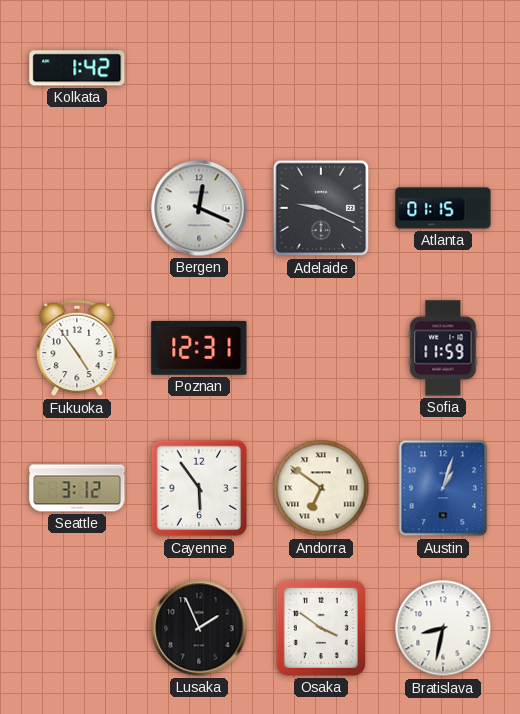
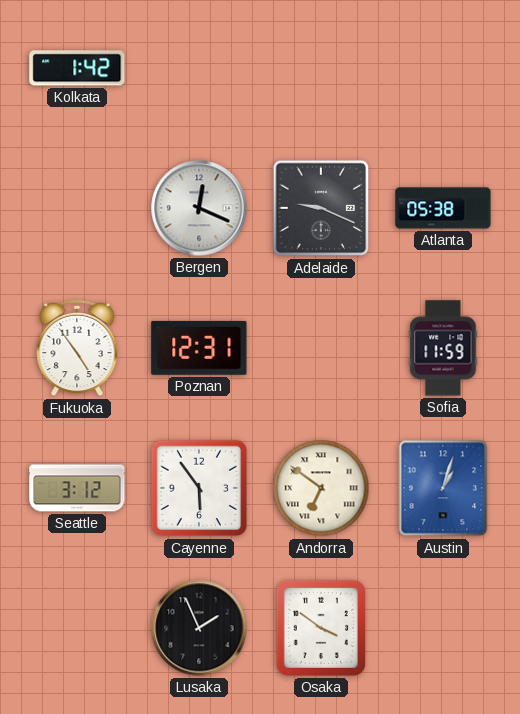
Atlanta: 01:15 -> 05:38
Bratislava: 8:32 -> none
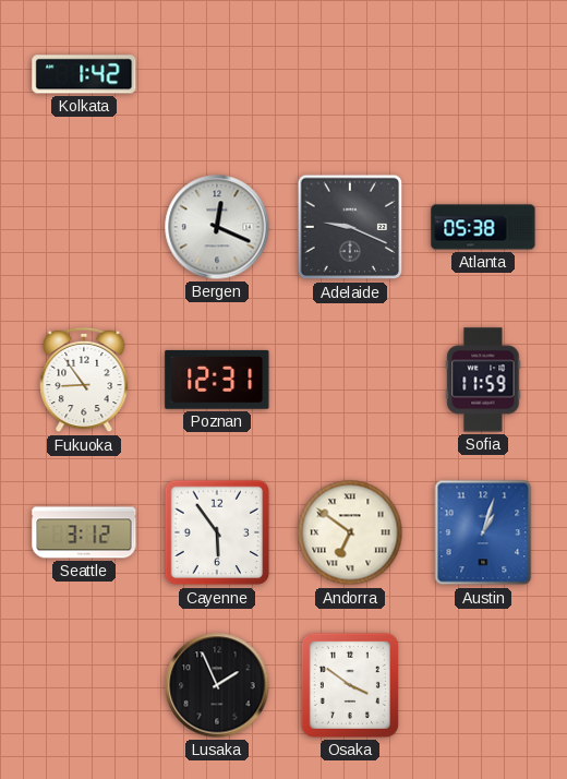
Fukuoka: 4:54 -> 8:54
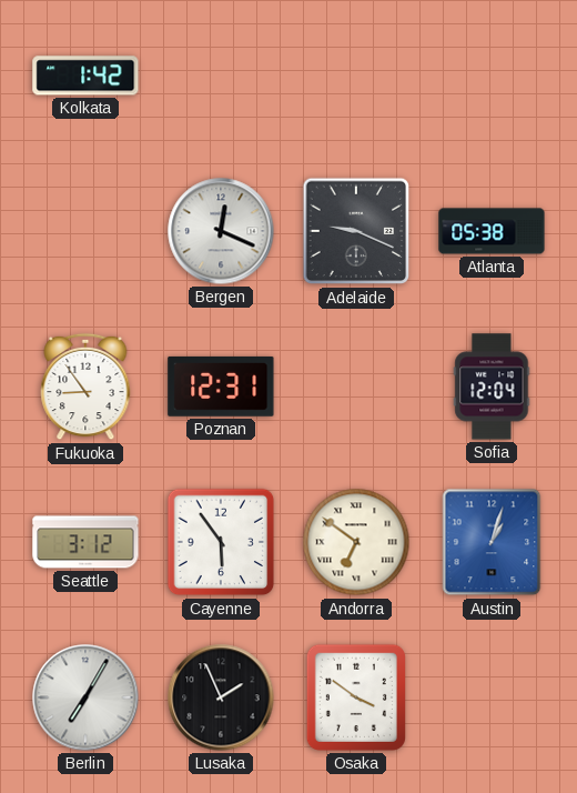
Sofia: 11:59 -> 12:04
Berlin: none -> 7:05
